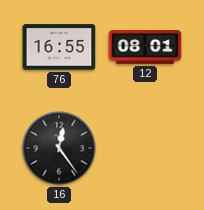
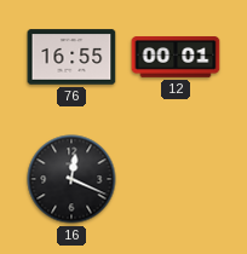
12: 08:01 -> 00:01
16: 12:24 -> 12:19
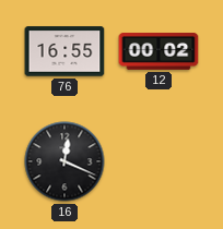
12: 00:01 -> 00:02
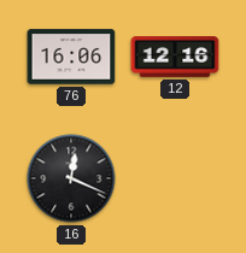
76: 16:55 -> 16:06
12: 00:02 -> 12:16
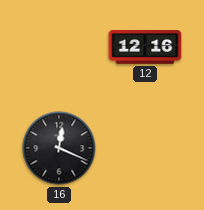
76: 16:06 -> none
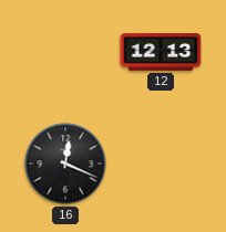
12: 12:16 -> 12:13
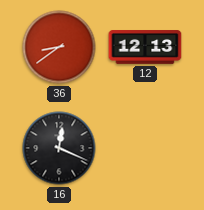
36: none -> 8:39
